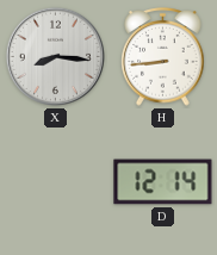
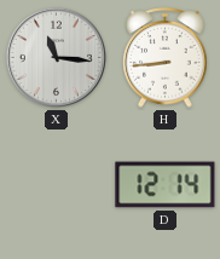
X: 8:16 -> 11:16
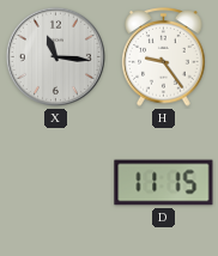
H: 8:44 -> 9:24
D: 12:14 -> 11:15
